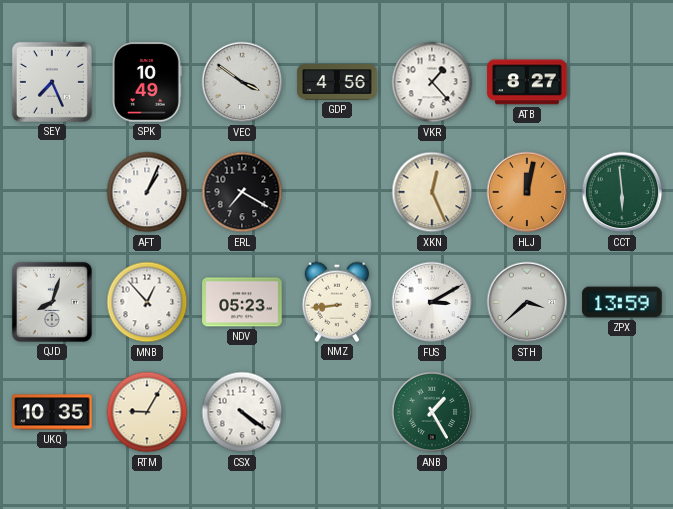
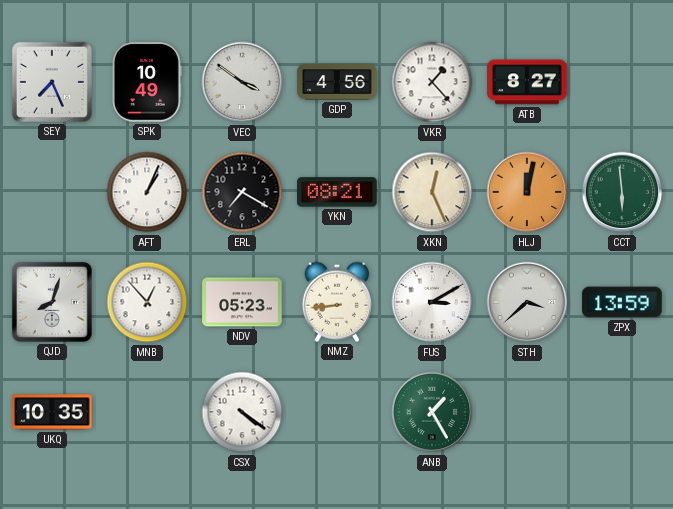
YKN: none -> 08:21
RTM: 9:05 -> none
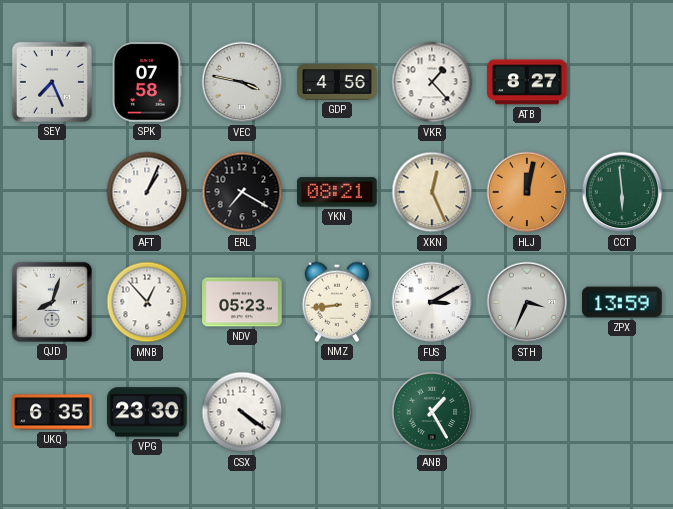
SPK: 10:49 -> 07:58
VEC: 3:51 -> 3:47
STH: 3:38 -> 3:34
UKQ: 10:35 -> 6:35
VPG: none -> 23:30
